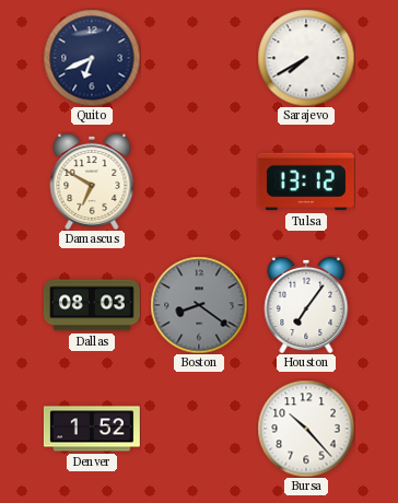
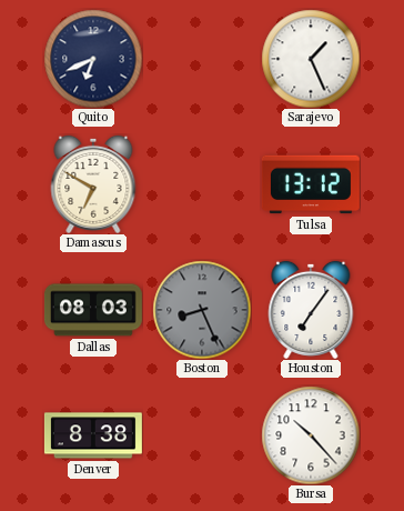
Sarajevo: 7:40 -> 1:26
Boston: 8:21 -> 8:26
Denver: 1:52 -> 8:38
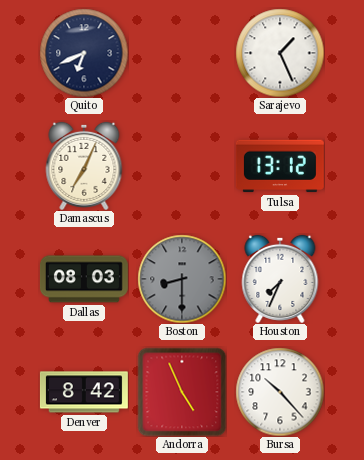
Damascus: 6:50 -> 7:04
Boston: 8:26 -> 8:30
Houston: 7:06 -> 7:34
Denver: 8:38 -> 8:42
Andorra: none -> 4:56
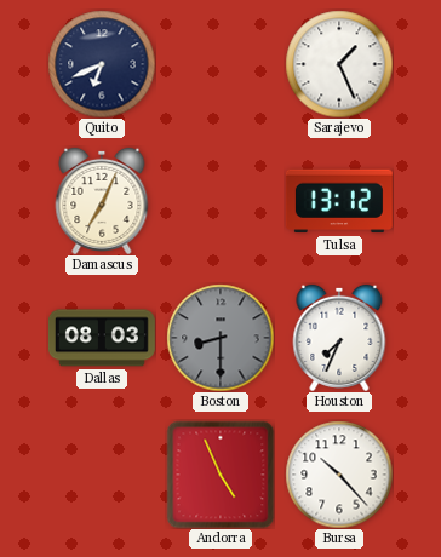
Denver: 8:42 -> none
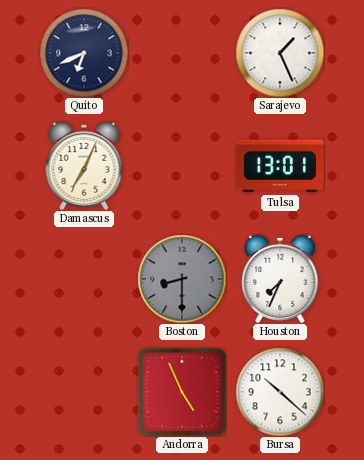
Tulsa: 13:12 -> 13:01
Dallas: 08:03 -> none
Bursa: 10:23 -> 10:22
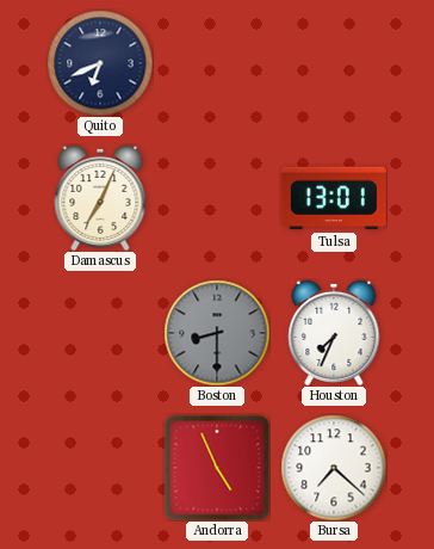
Sarajevo: 1:26 -> none
Bursa: 10:22 -> 7:22
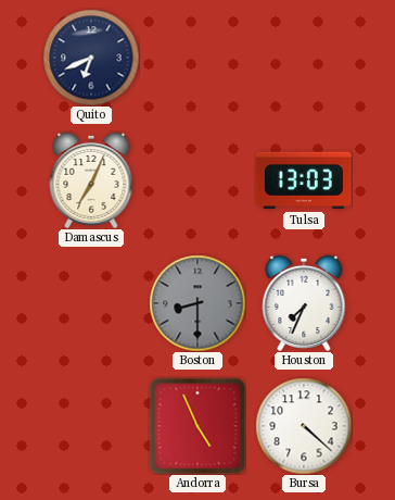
Tulsa: 13:01 -> 13:03
Bursa: 7:22 -> 4:22
